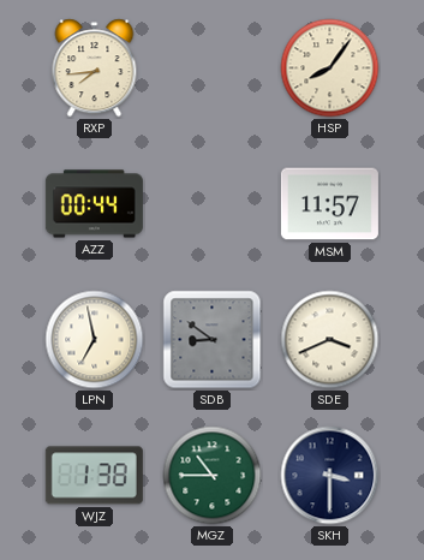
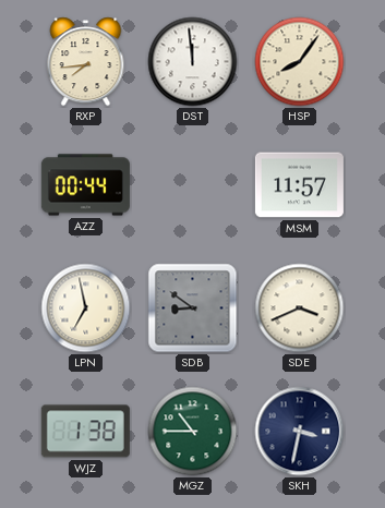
DST: none -> 11:59
SKH: 3:30 -> 3:32
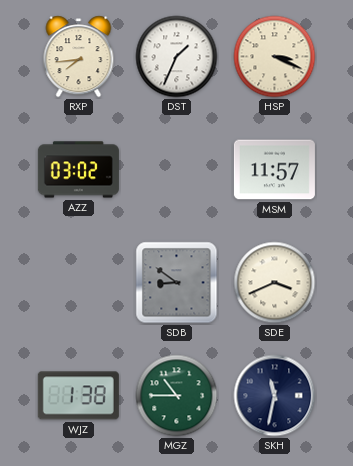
DST: 11:59 -> 1:34
HSP: 8:06 -> 3:19
AZZ: 00:44 -> 03:02
LPN: 6:58 -> none
SKH: 3:32 -> 11:32
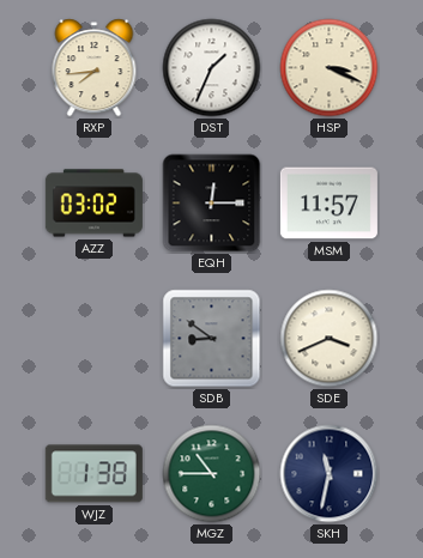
EQH: none -> 12:15
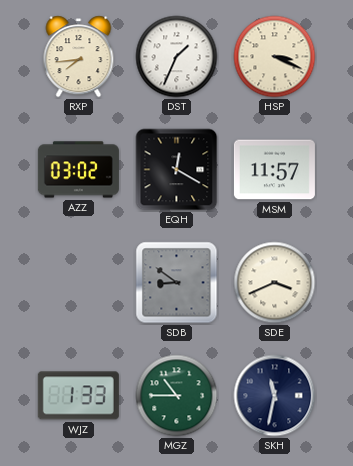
EQH: 12:15 -> 12:20
WJZ: 1:38 -> 1:33
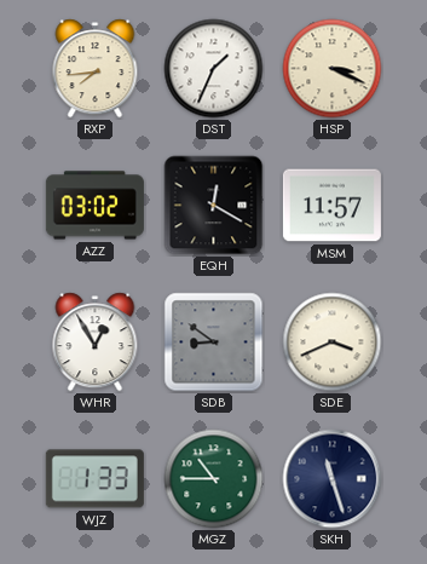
WHR: none -> 12:55
SKH: 11:32 -> 11:27
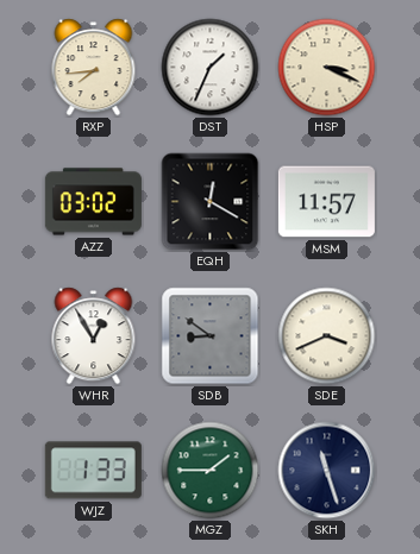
MGZ: 10:45 -> 1:45
